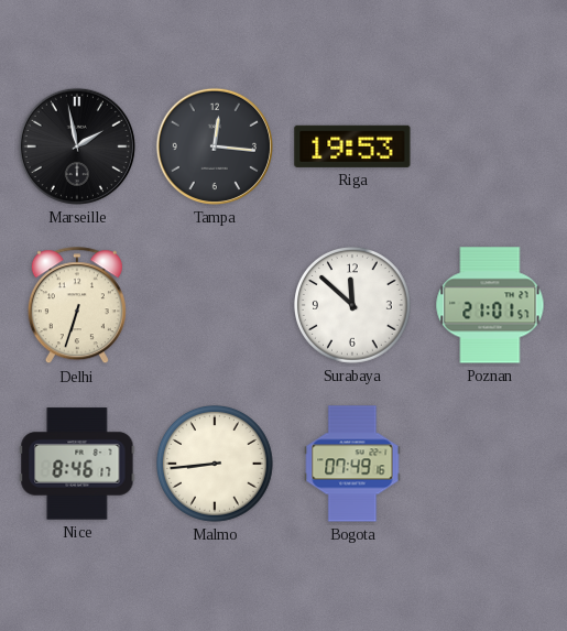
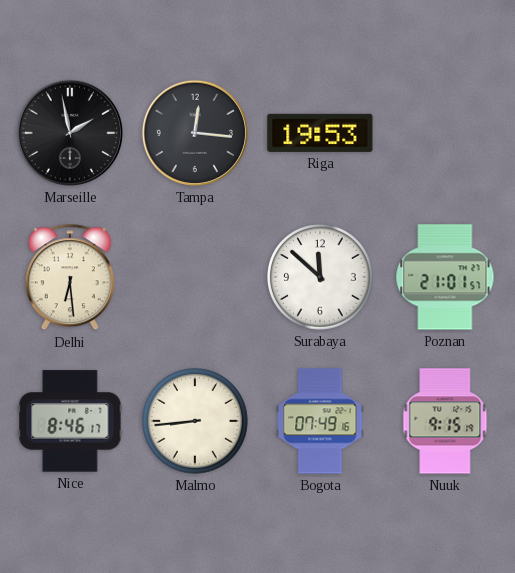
Delhi: 6:33 -> 6:29
Nuuk: none -> 9:15
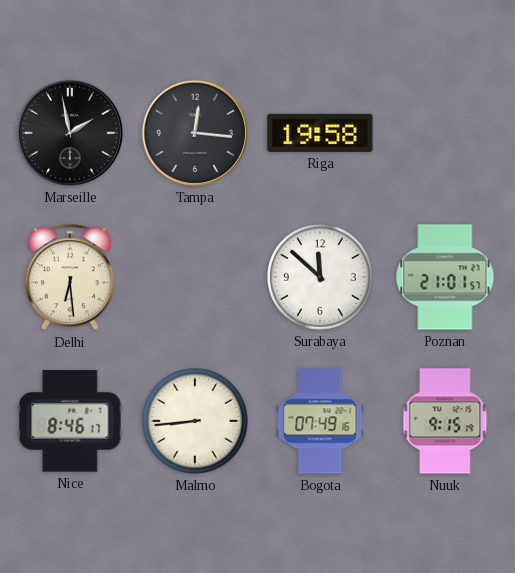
Riga: 19:53 -> 19:58
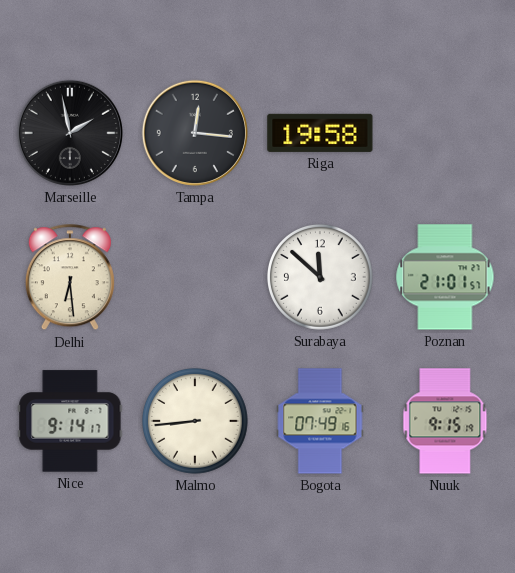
Nice: 8:46 -> 9:14
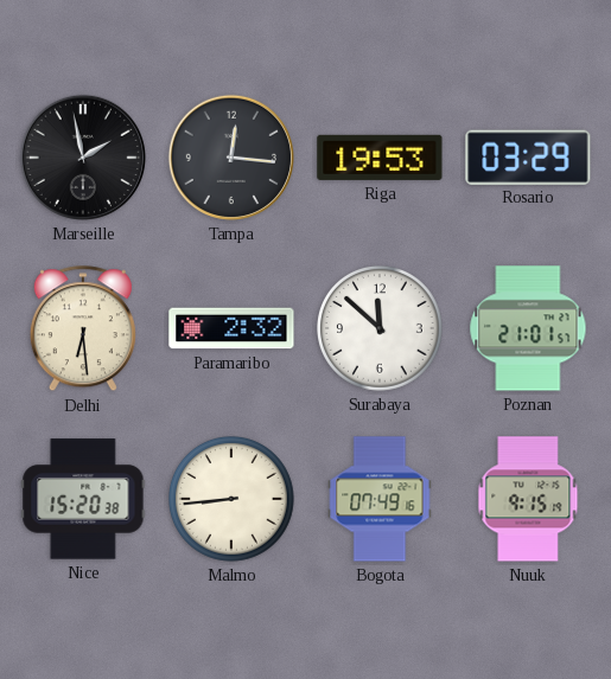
Riga: 19:58 -> 19:53
Rosario: none -> 03:29
Paramaribo: none -> 2:32
Nice: 9:14 -> 15:20
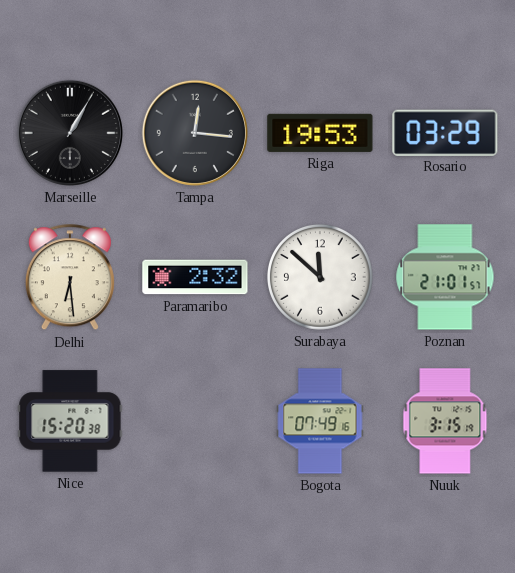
Marseille: 1:58 -> 1:05
Malmo: 8:44 -> none
Nuuk: 9:15 -> 3:15
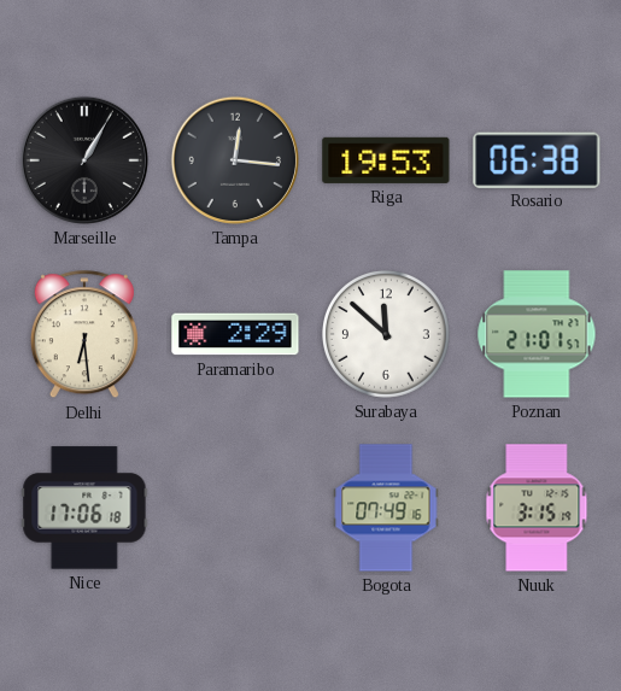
Rosario: 03:29 -> 06:38
Paramaribo: 2:32 -> 2:29
Nice: 15:20 -> 17:06
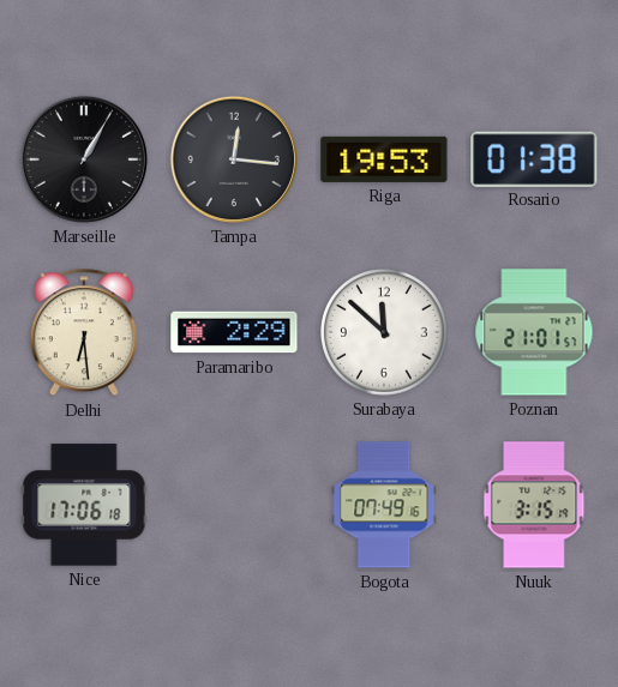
Rosario: 06:38 -> 01:38
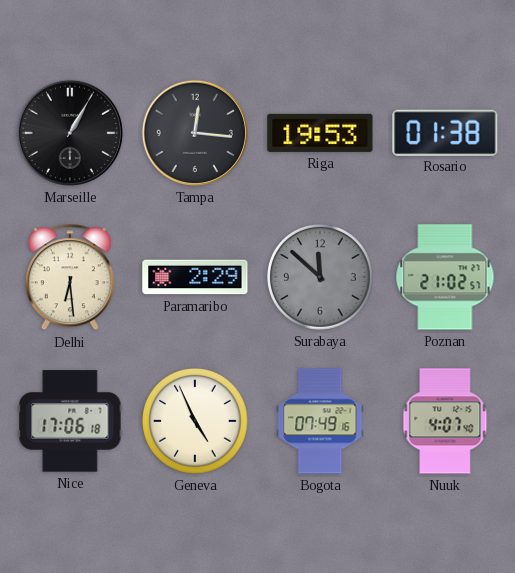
Surabaya dial: white -> grey
Poznan: 21:01 -> 21:02
Geneva: none -> 4:56
Nuuk: 3:15 -> 4:07
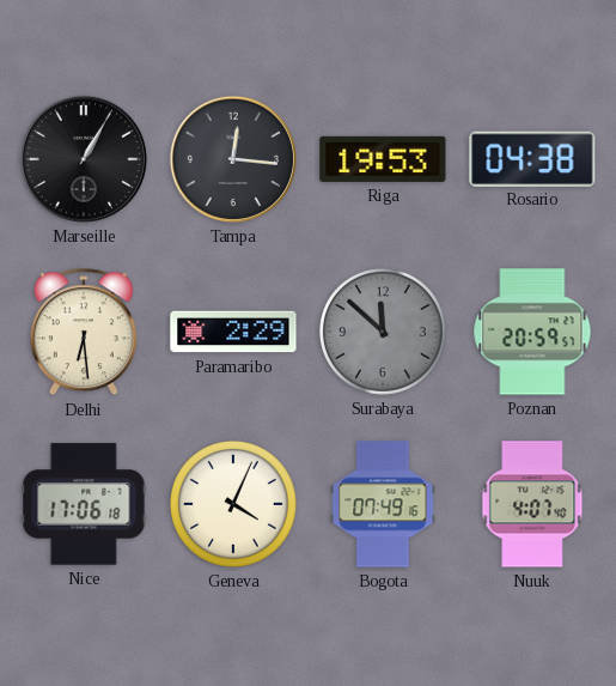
Rosario: 01:38 -> 04:38
Poznan: 21:02 -> 20:59
Geneva: 4:56 -> 4:04
